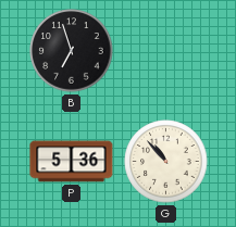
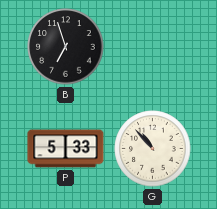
P: 5:36 -> 5:33
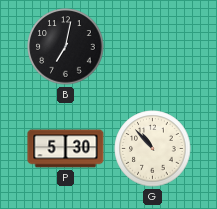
B: 6:57 -> 7:02
P: 5:33 -> 5:30
